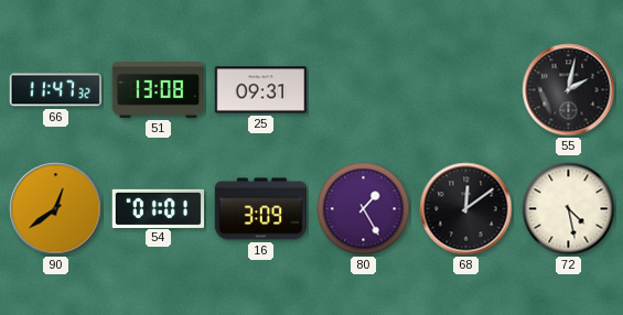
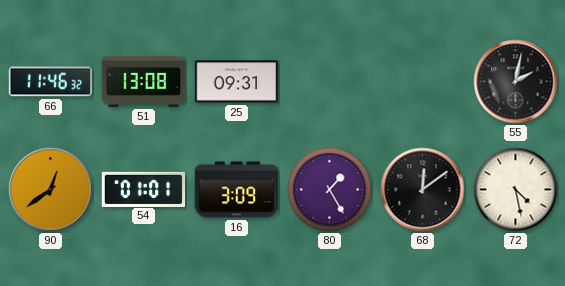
66: 11:47 -> 11:46
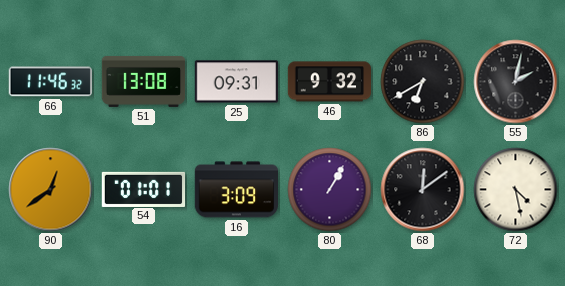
46: none -> 9:32
86: none -> 6:40
80: 1:25 -> 1:05
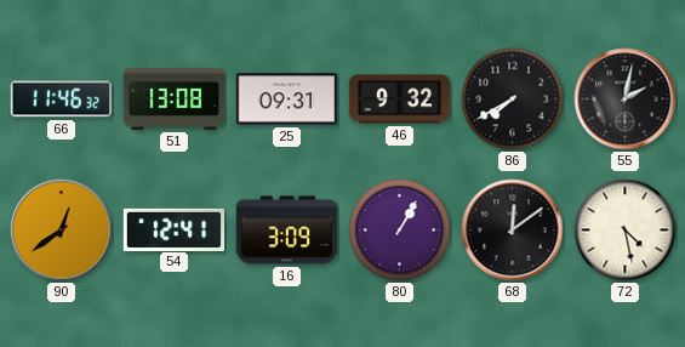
86: 6:40 -> 7:40
54: 01:01 -> 12:41
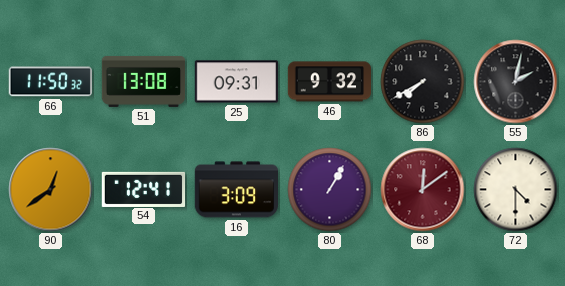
66: 11:46 -> 11:50
68 dial: black -> burgundy
72: 4:28 -> 4:30
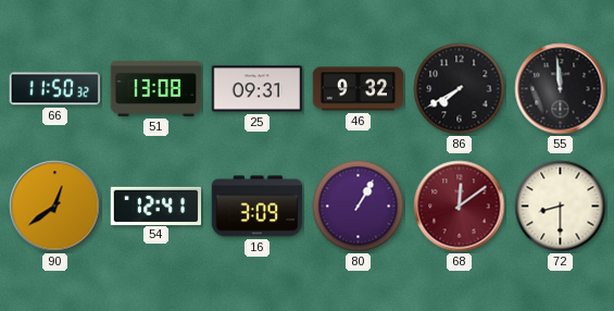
55: 2:02 -> 11:59
72: 4:30 -> 8:30
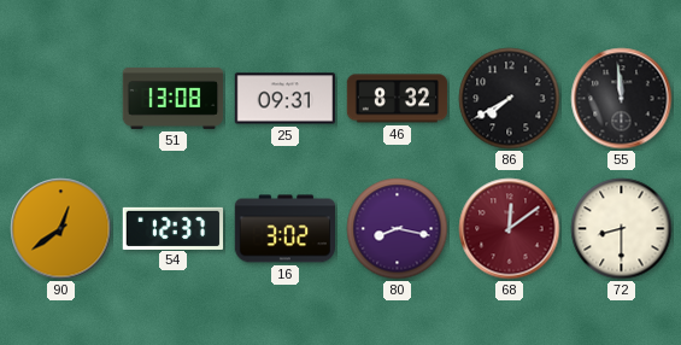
66: 11:50 -> none
46: 9:32 -> 8:32
54: 12:41 -> 12:37
16: 3:09 -> 3:02
80: 1:05 -> 8:17
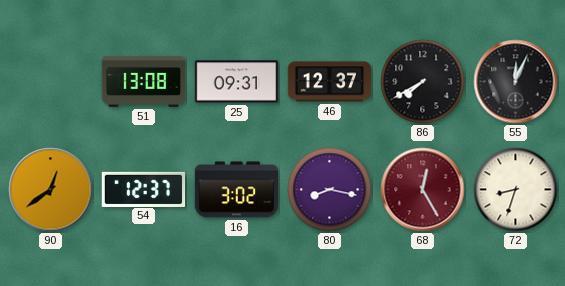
46: 8:32 -> 12:37
55: 11:59 -> 12:04
68: 12:09 -> 12:25
72: 8:30 -> 8:33
